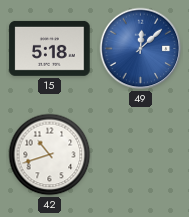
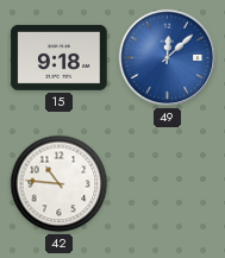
15: 5:18 -> 9:18
42: 10:42 -> 10:46
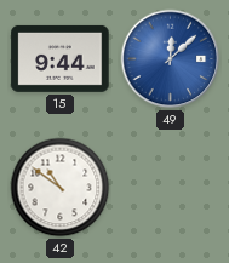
15: 9:18 -> 9:44
42: 10:46 -> 10:51
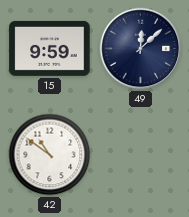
15: 9:44 -> 9:59
49 dial: blue -> navy
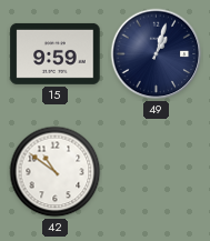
49: 12:08 -> 1:03
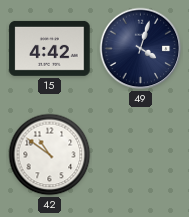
15: 9:59 -> 4:42
49: 1:03 -> 4:03
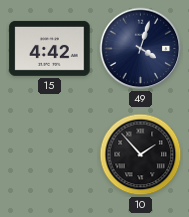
42: 10:51 -> none
10: none -> 1:53
